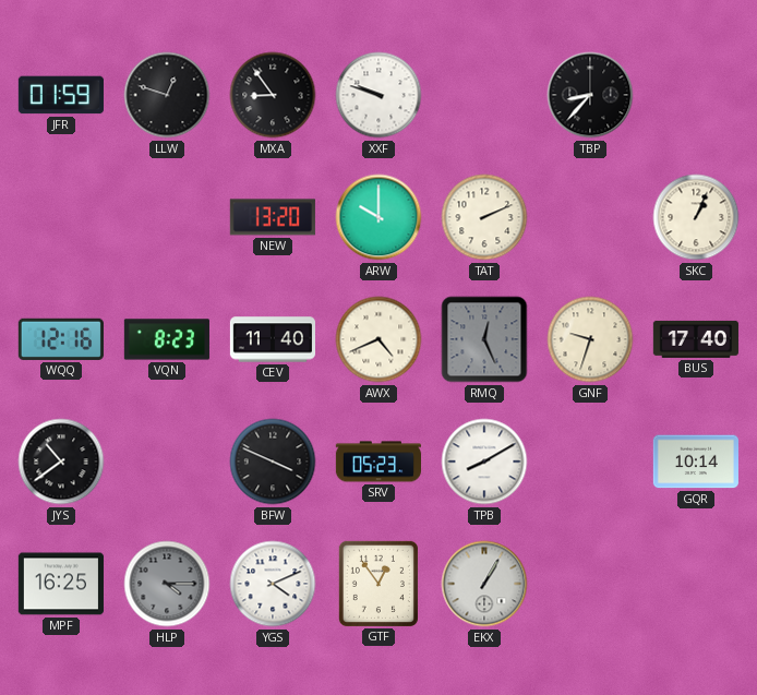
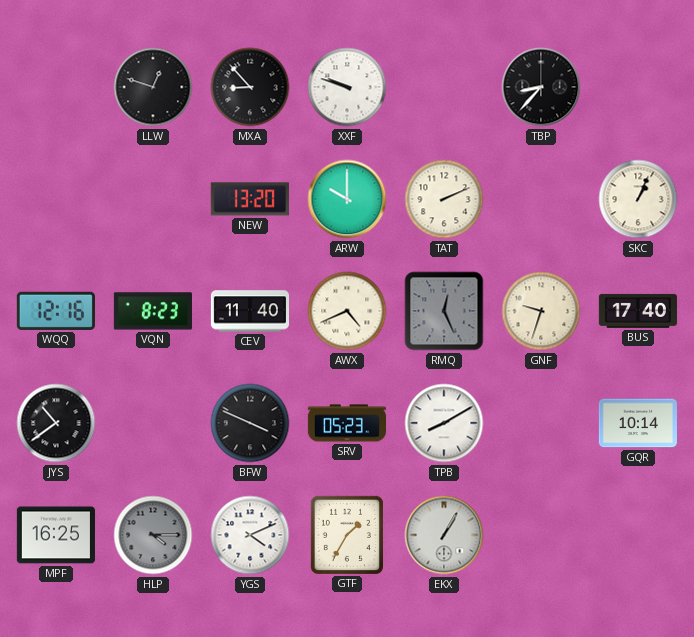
JFR: 01:59 -> none
MXA: 8:54 -> 8:53
GTF: 12:54 -> 1:35
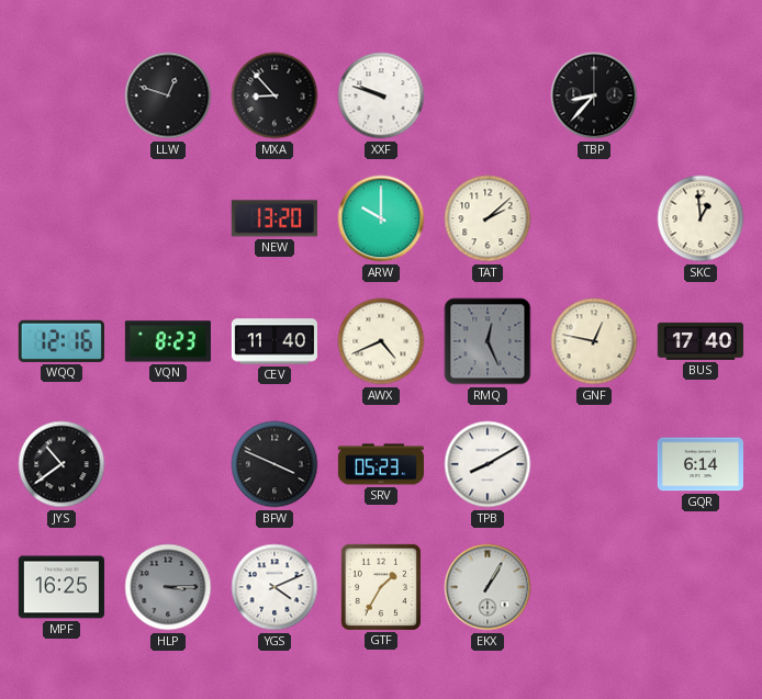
TAT: 2:11 -> 2:08
SKC: 1:04 -> 12:59
GNF: 9:33 -> 12:47
GQR: 10:14 -> 6:14
HLP: 4:15 -> 3:15
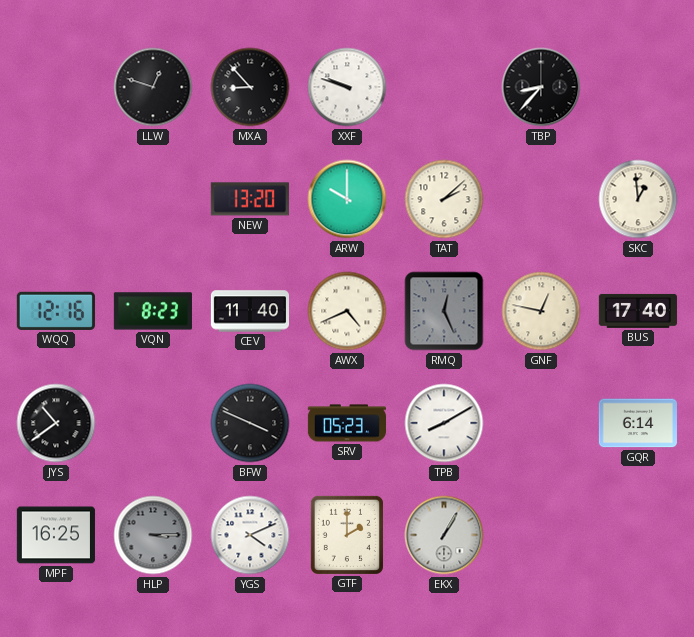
GTF: 1:35 -> 2:00
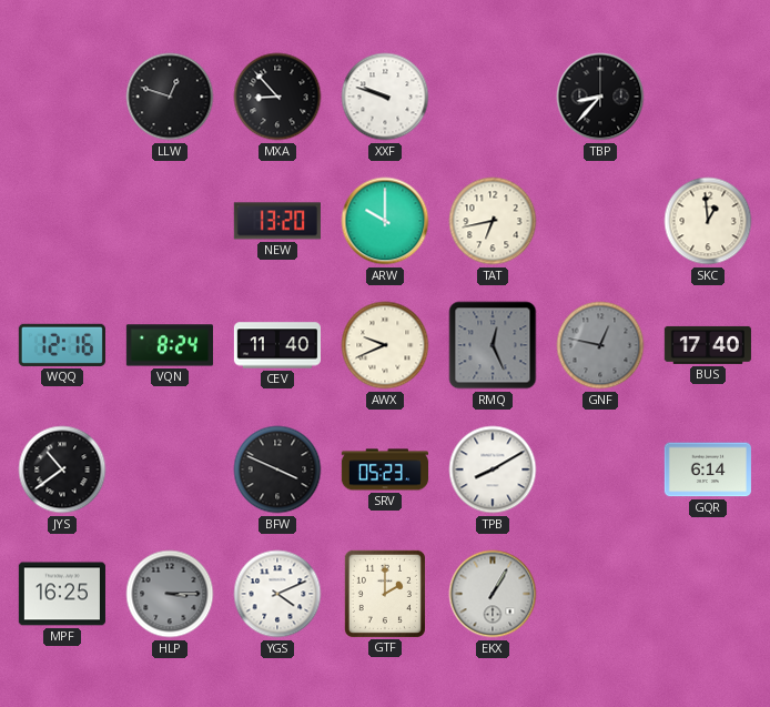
TAT: 2:08 -> 6:43
VQN: 8:23 -> 8:24
AWX: 4:41 -> 9:41
GNF dial: cream -> grey
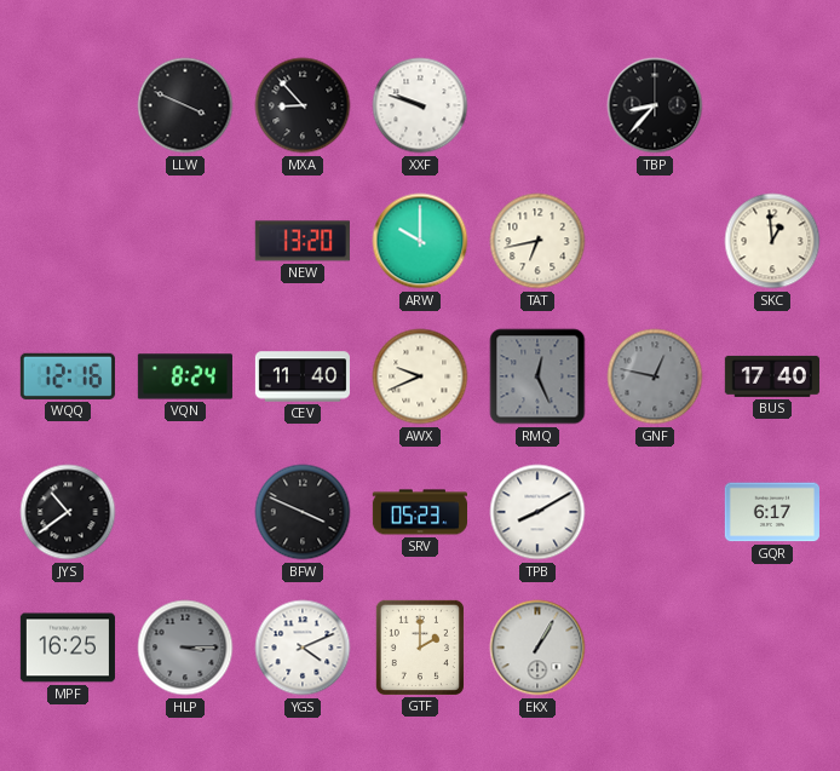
LLW: 12:48 -> 3:49
GQR: 6:14 -> 6:17
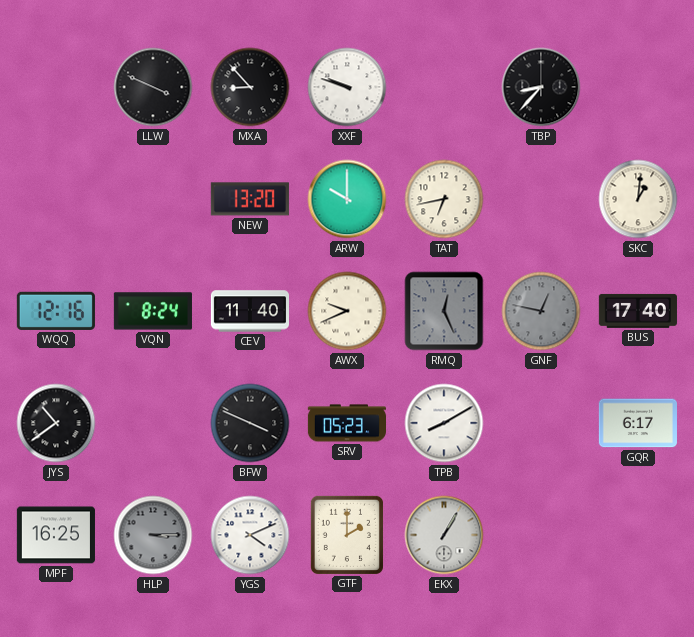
SKC: 12:59 -> 1:01
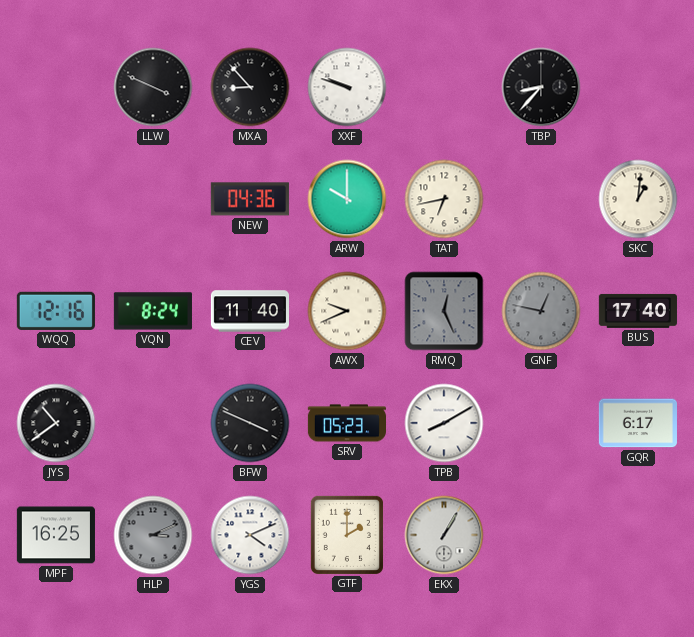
NEW: 13:20 -> 04:36
HLP: 3:15 -> 3:11
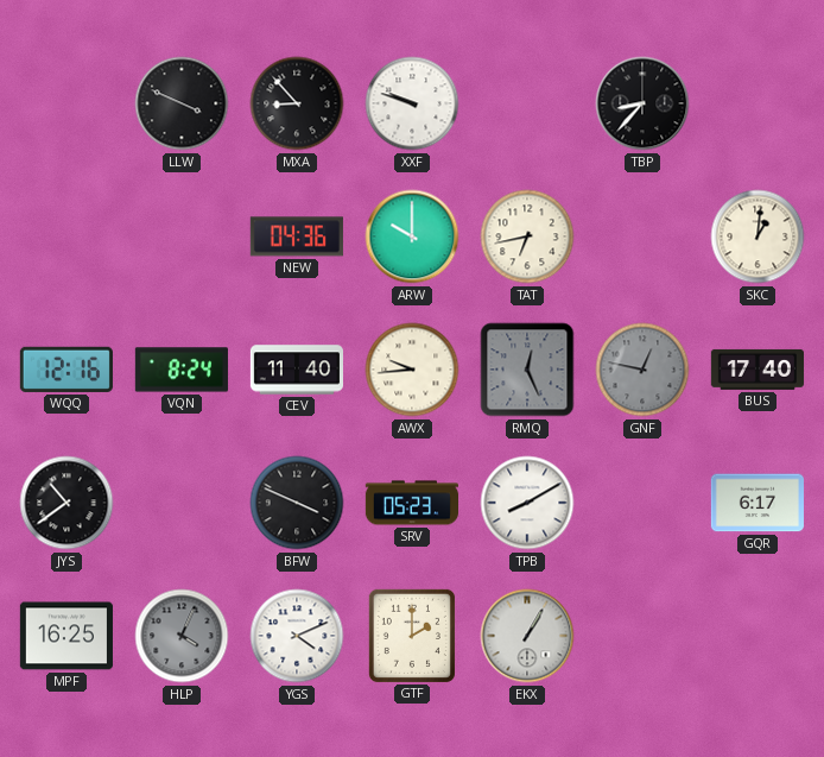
AWX: 9:41 -> 9:44
HLP: 3:11 -> 4:04
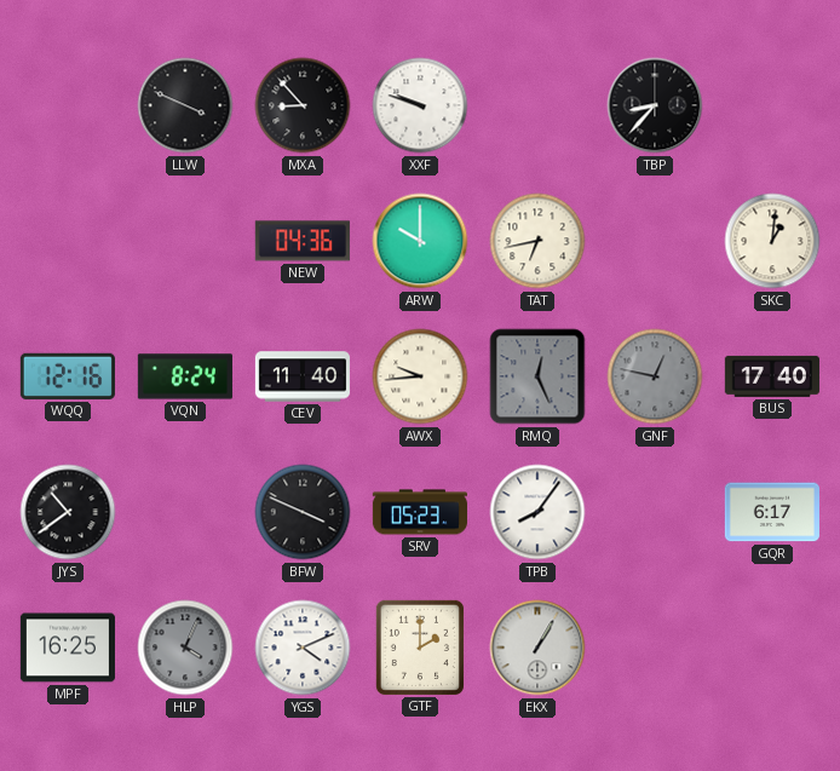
TPB: 8:10 -> 8:06
